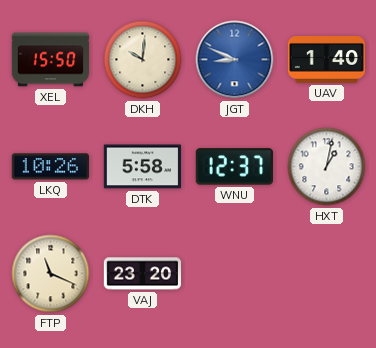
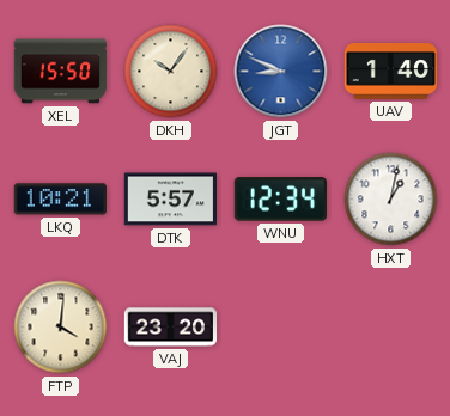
DKH: 10:01 -> 10:06
LKQ: 10:26 -> 10:21
DTK: 5:58 -> 5:57
WNU: 12:37 -> 12:34
FTP: 11:19 -> 4:01
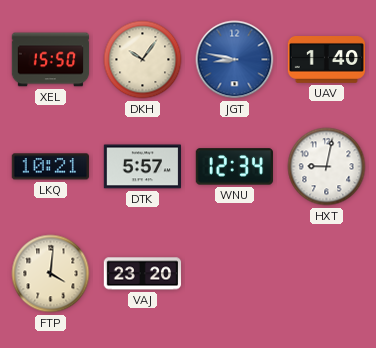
JGT: 8:49 -> 8:47
HXT: 1:02 -> 9:02
